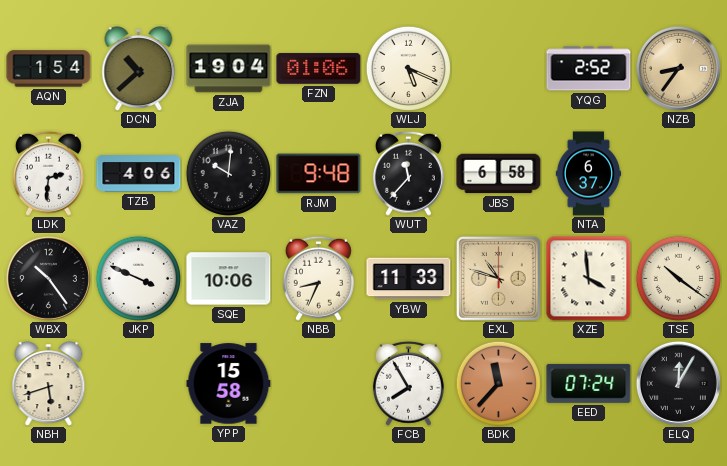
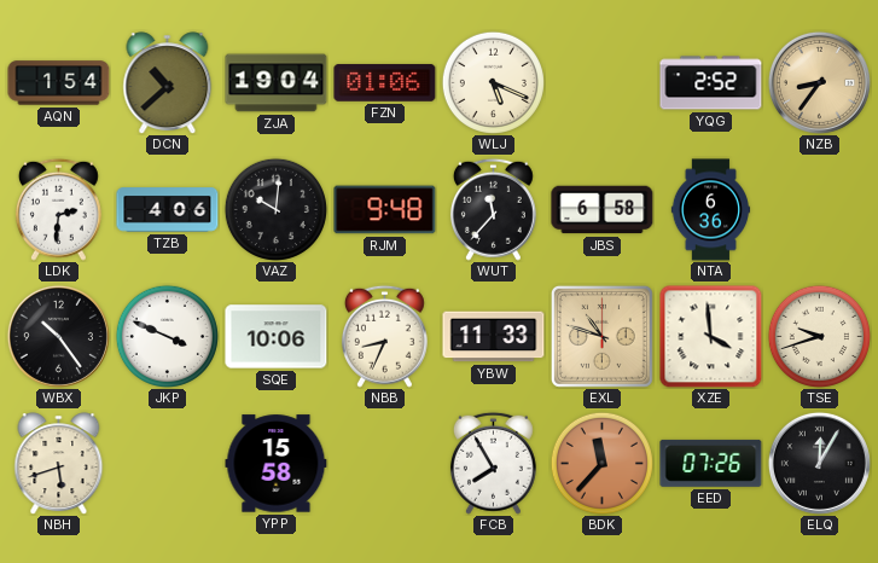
NTA: 6:37 -> 6:36
TSE: 10:21 -> 9:42
EED: 07:24 -> 07:26
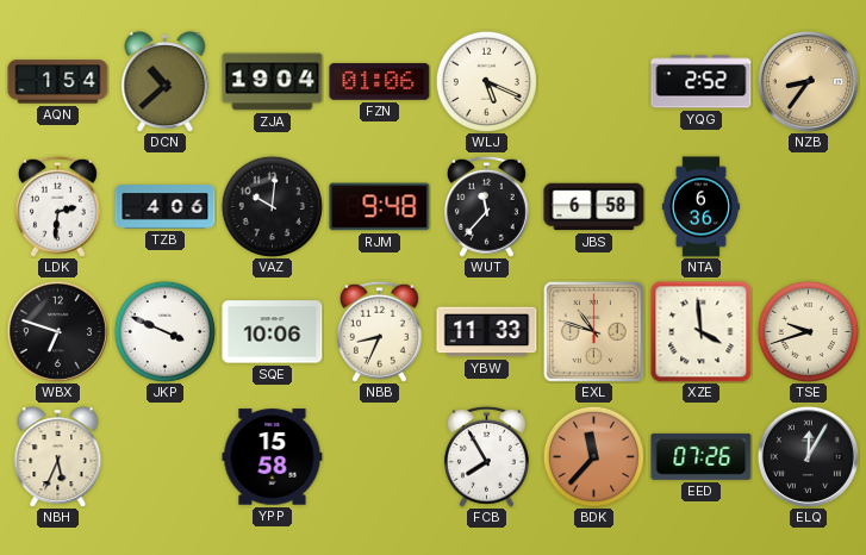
WBX: 10:24 -> 6:48
NBH: 5:42 -> 5:34
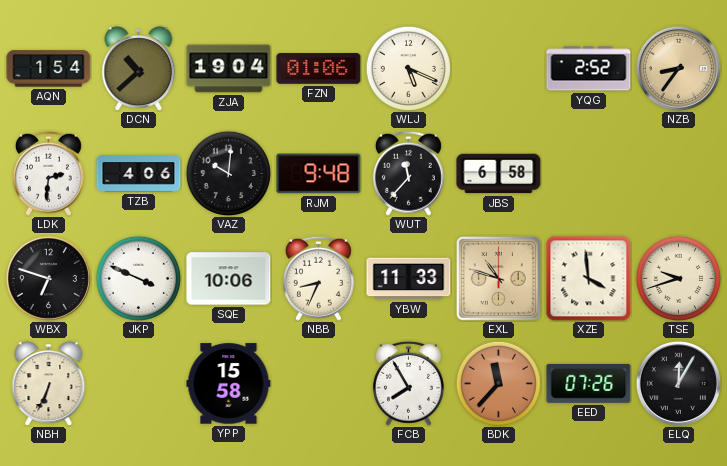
NTA: 6:36 -> none
NBH: 5:34 -> 6:34
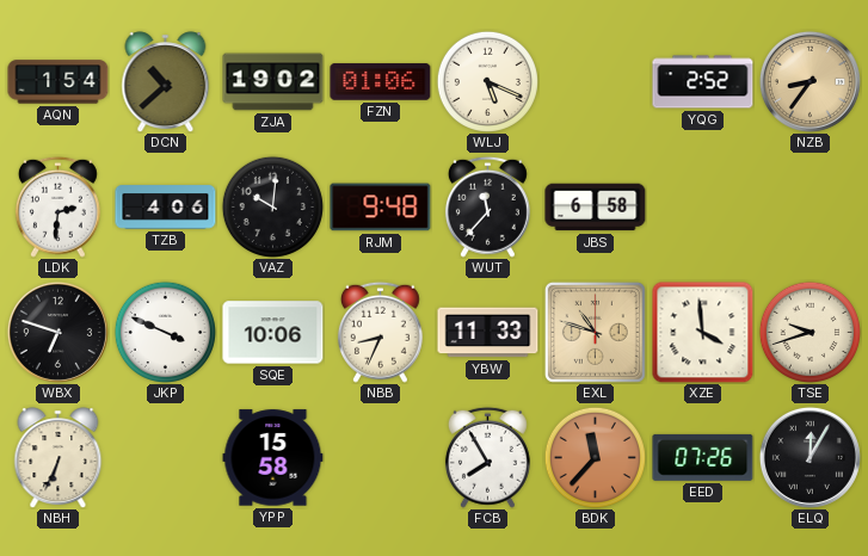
ZJA: 19:04 -> 19:02
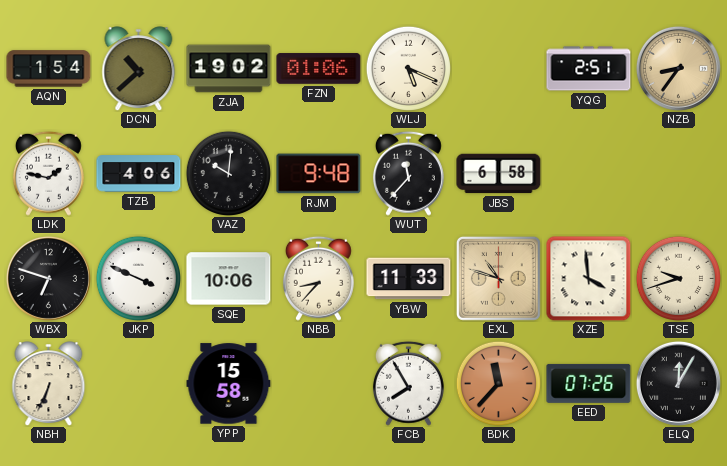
YQG: 2:52 -> 2:51
LDK: 2:31 -> 1:47
NBB: 8:34 -> 8:37
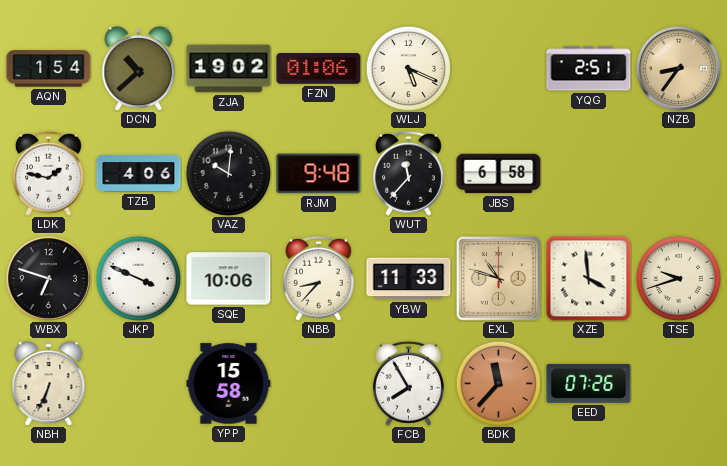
ELQ: 12:05 -> none
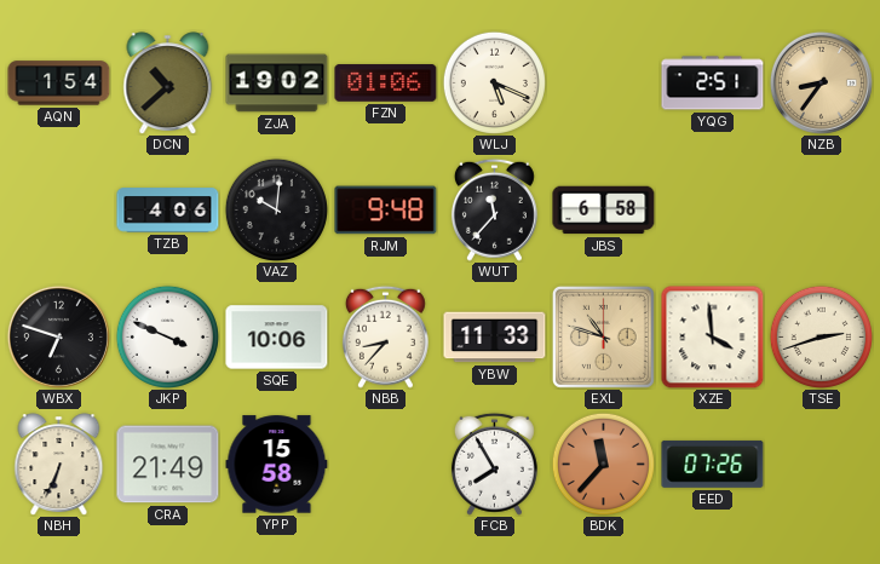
LDK: 1:47 -> none
TSE: 9:42 -> 2:42
CRA: none -> 21:49
